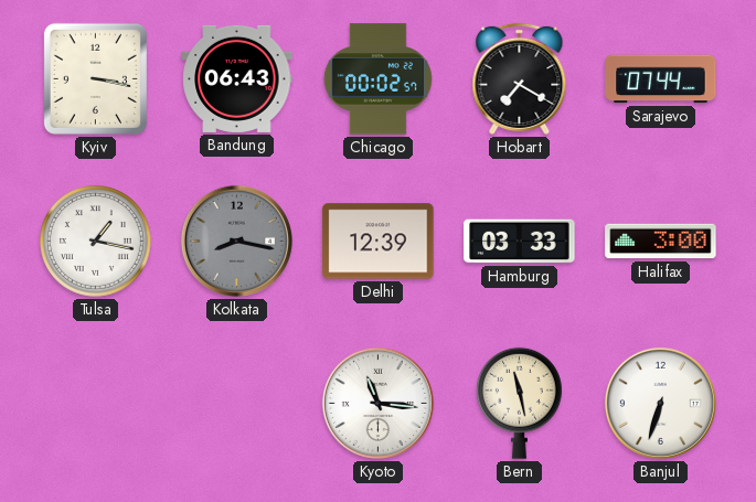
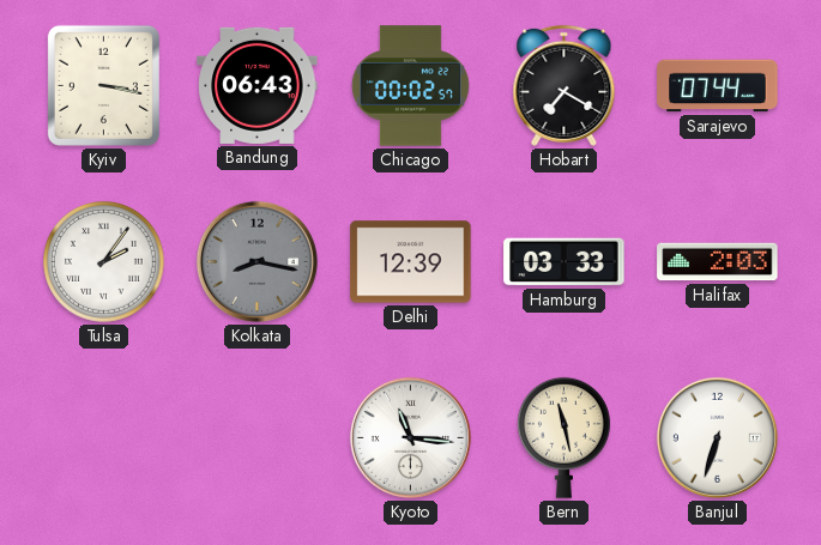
Tulsa: 1:17 -> 2:06
Halifax: 3:00 -> 2:03
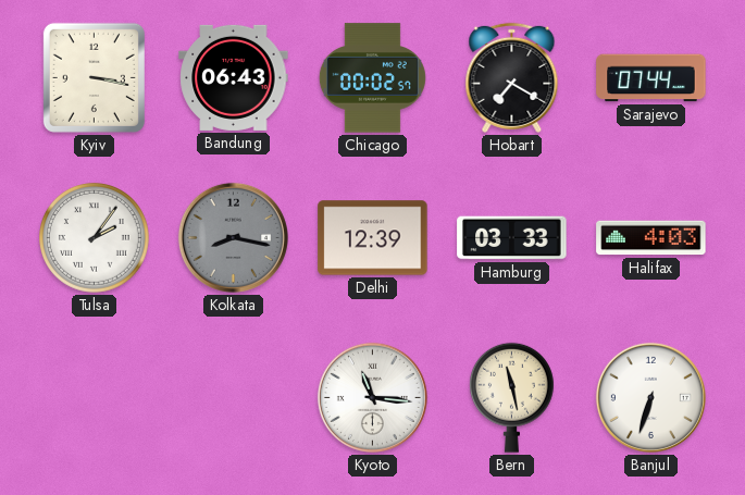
Halifax: 2:03 -> 4:03
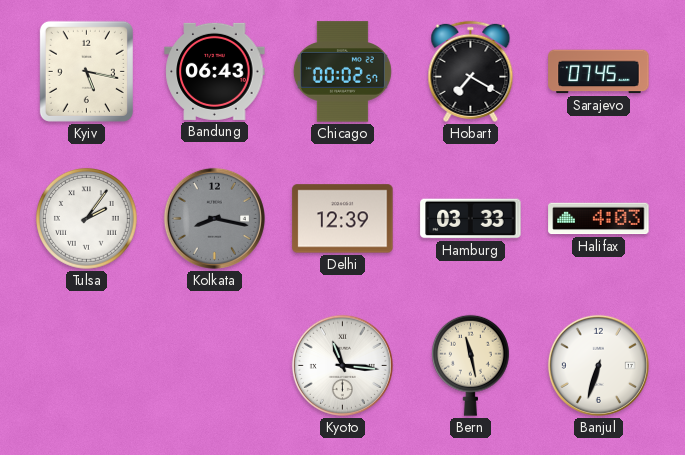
Kyiv: 3:17 -> 5:17
Sarajevo: 07:44 -> 07:45
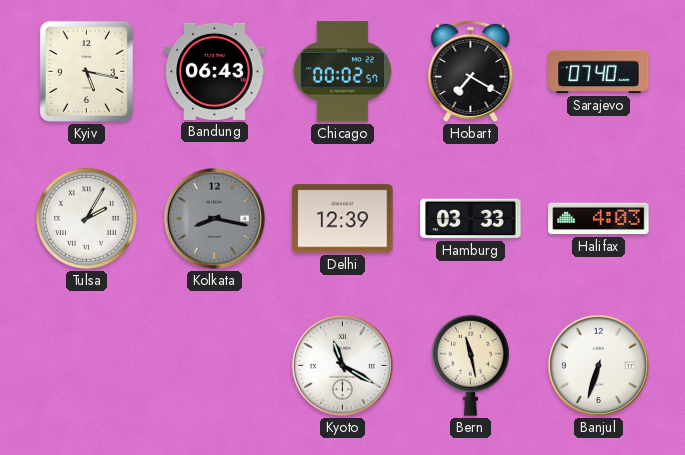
Sarajevo: 07:45 -> 07:40
Tulsa: 2:06 -> 2:05
Kyoto: 11:16 -> 11:20
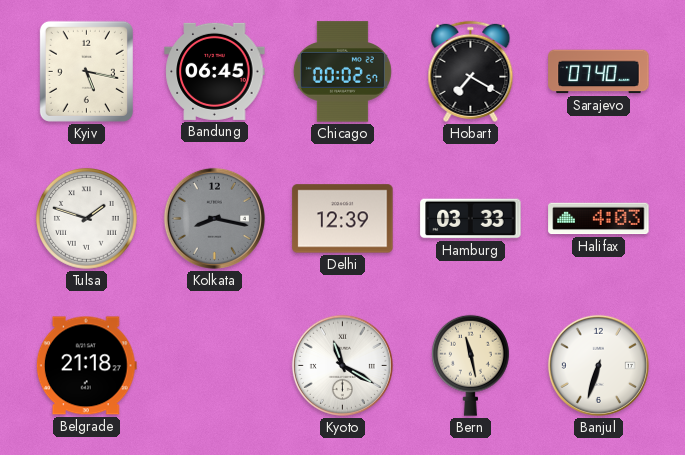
Bandung: 06:43 -> 06:45
Tulsa: 2:05 -> 1:48
Belgrade: none -> 21:18
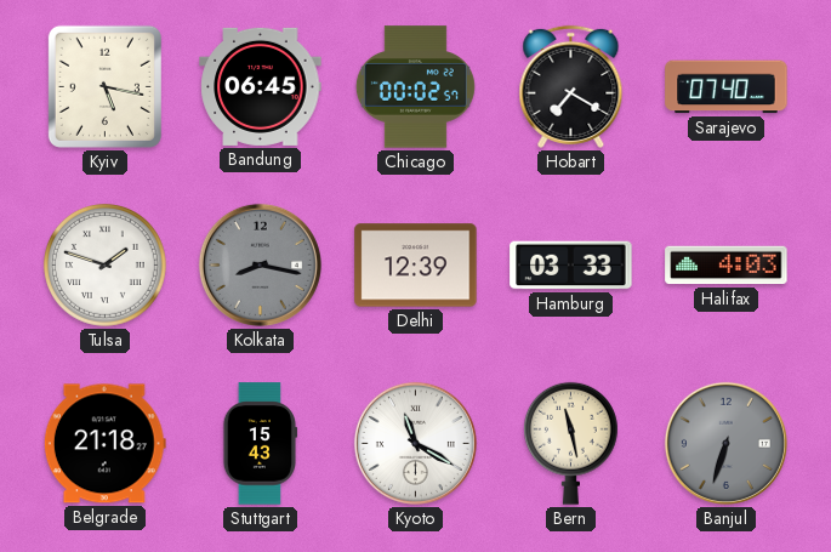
Stuttgart: none -> 15:43
Banjul dial: white -> grey
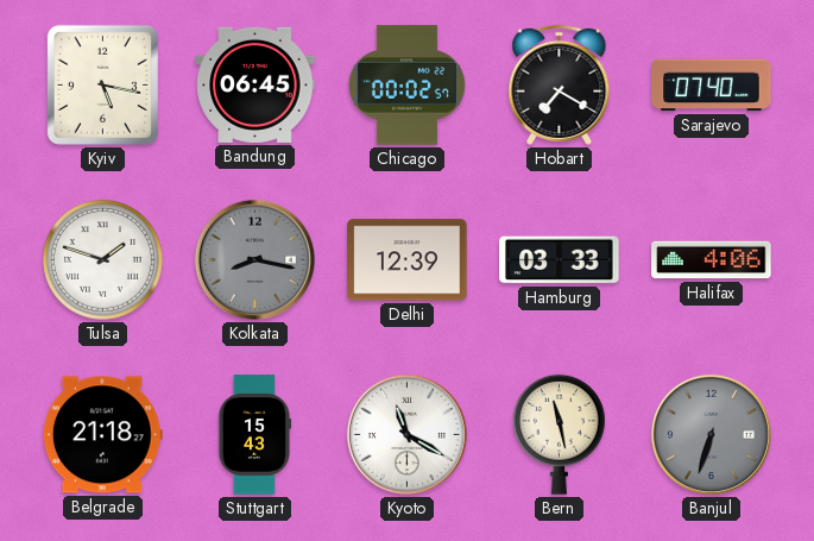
Halifax: 4:03 -> 4:06
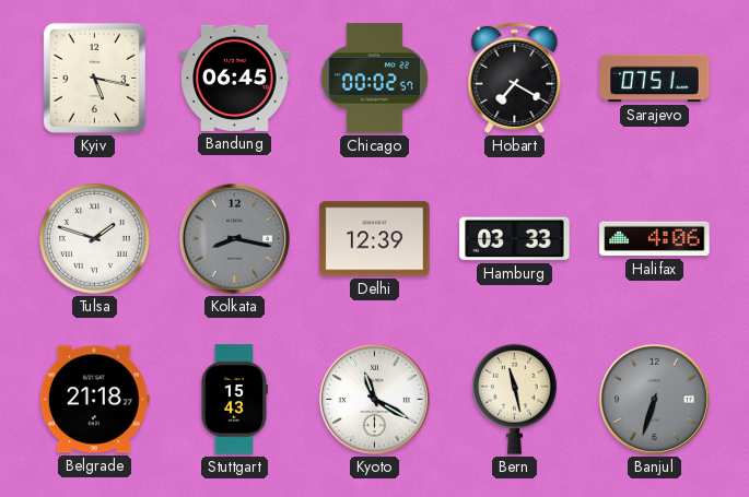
Sarajevo: 07:40 -> 07:51
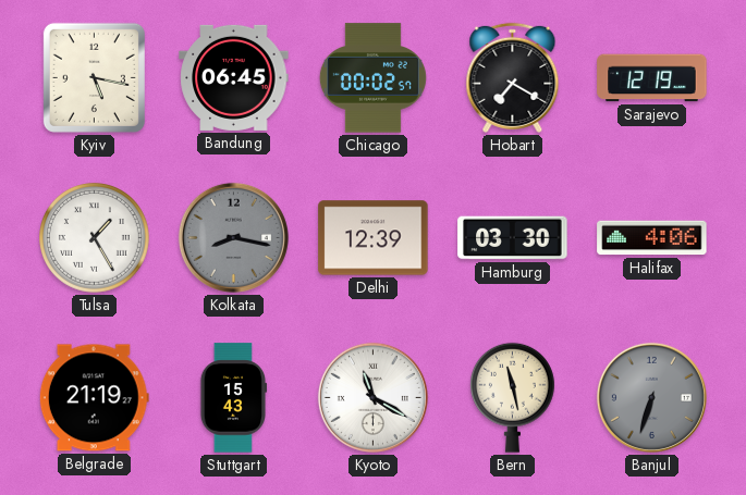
Sarajevo: 07:51 -> 12:19
Tulsa: 1:48 -> 1:25
Hamburg: 03:33 -> 03:30
Belgrade: 21:18 -> 21:19
